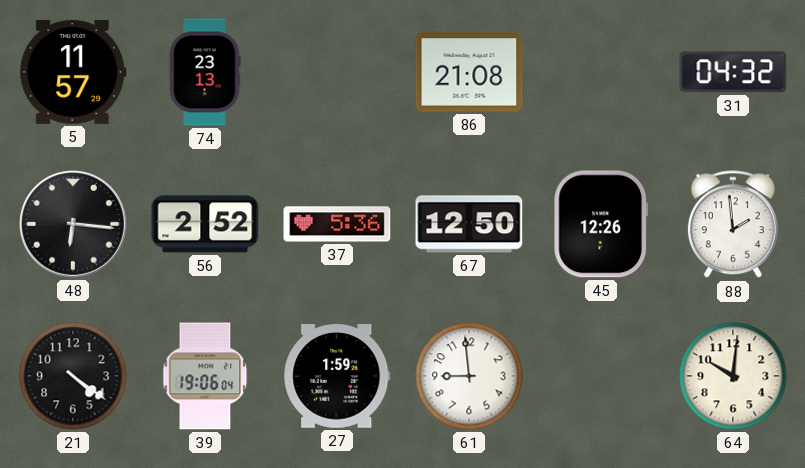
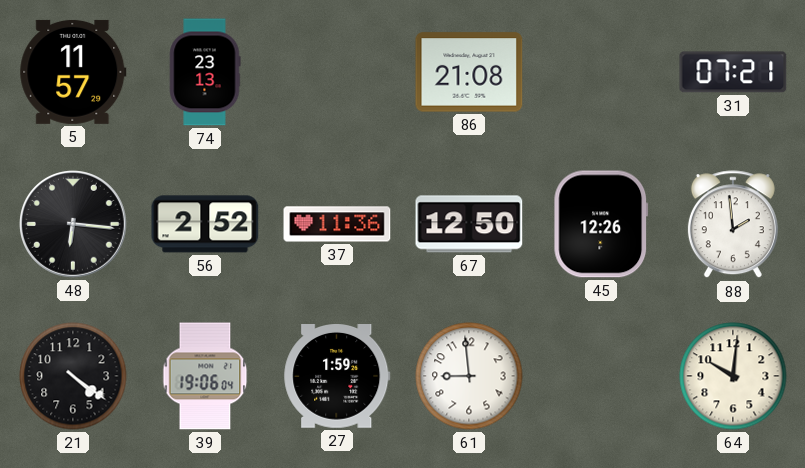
31: 04:32 -> 07:21
37: 5:36 -> 11:36
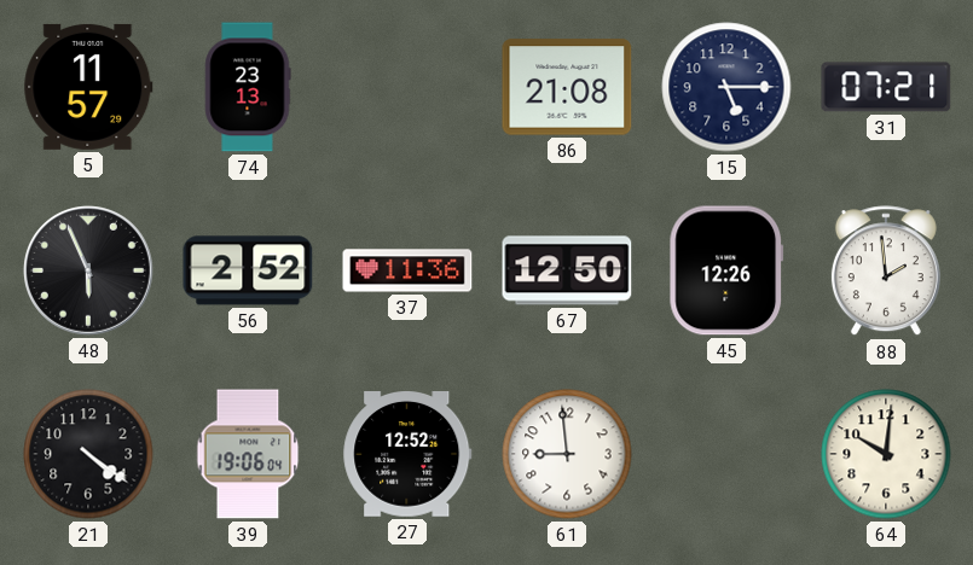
15: none -> 5:15
48: 6:16 -> 5:56
27: 1:59 -> 12:52
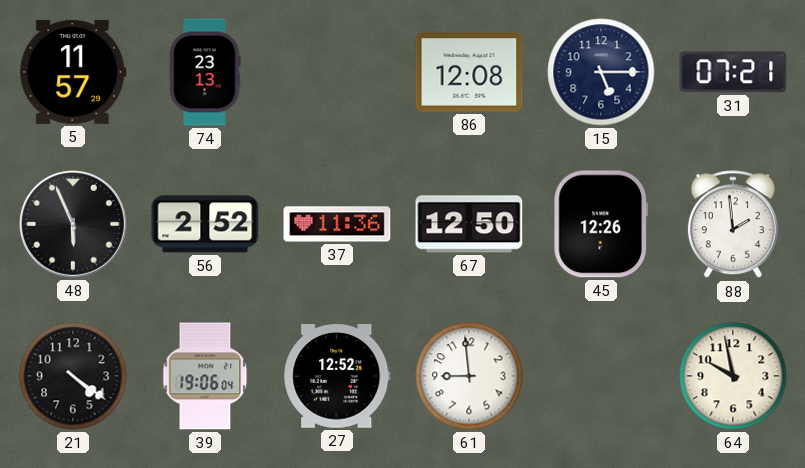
86: 21:08 -> 12:08
64: 10:01 -> 9:58
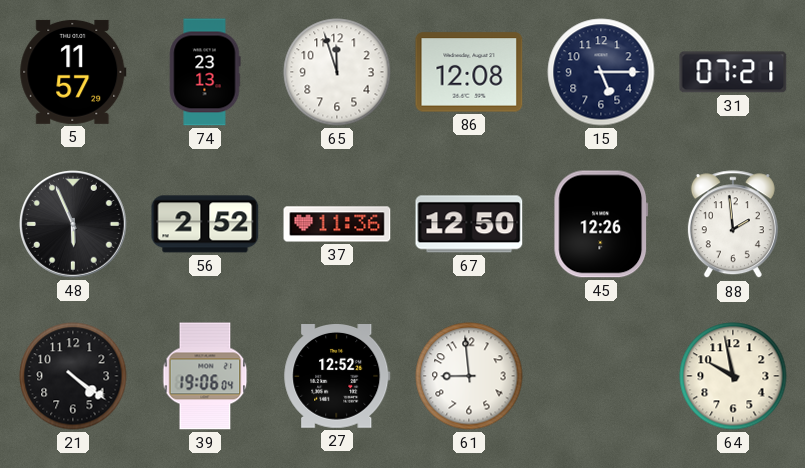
65: none -> 11:57
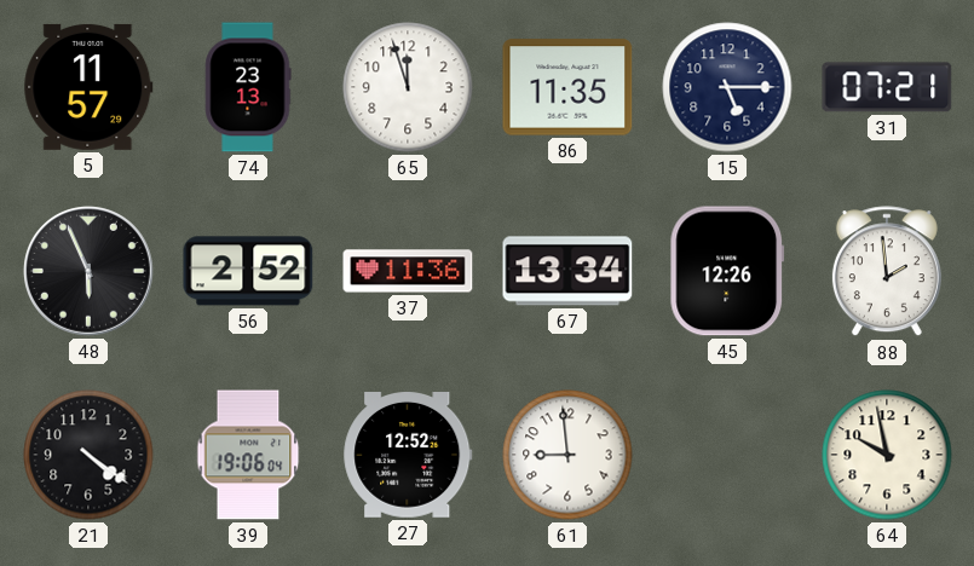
86: 12:08 -> 11:35
67: 12:50 -> 13:34
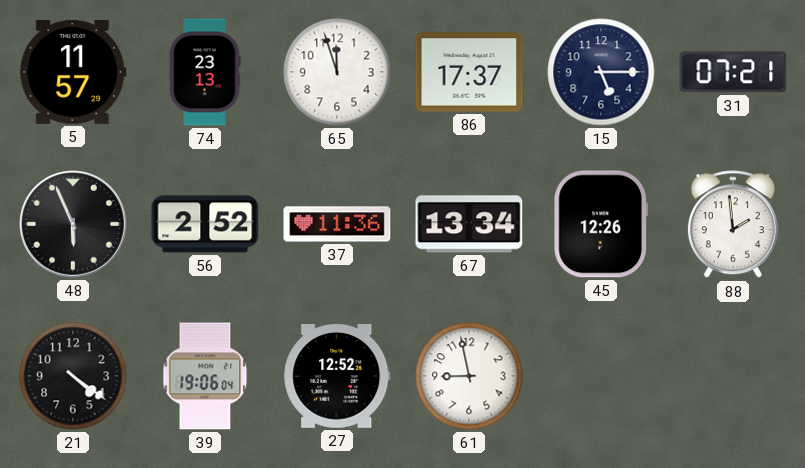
86: 11:35 -> 17:37
61: 8:59 -> 8:58
64: 9:58 -> none
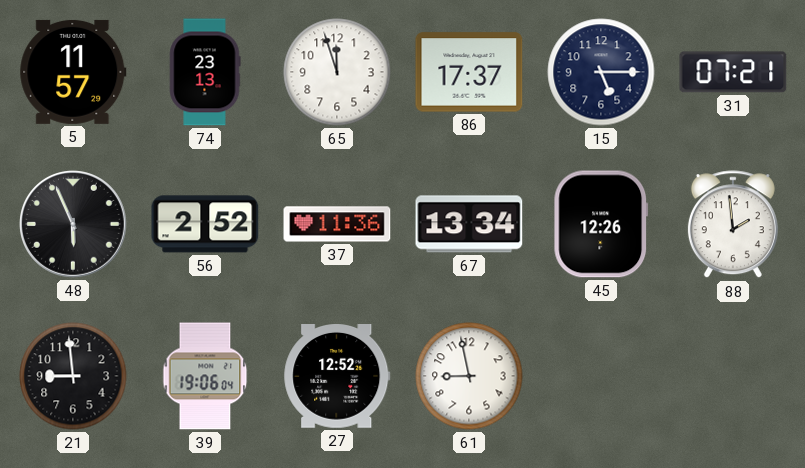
21: 4:21 -> 8:59
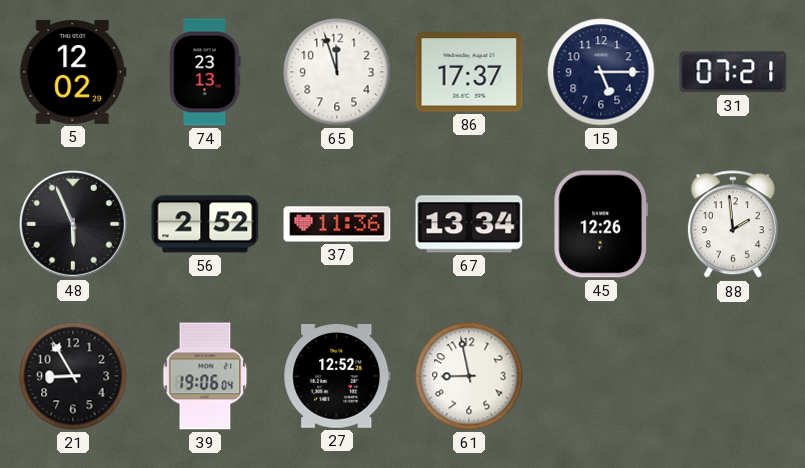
5: 11:57 -> 12:02
21: 8:59 -> 8:55
